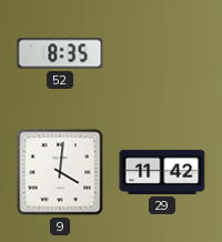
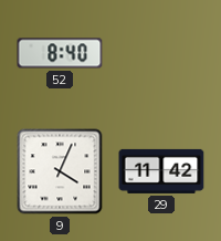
52: 8:35 -> 8:40
9: 4:01 -> 4:04
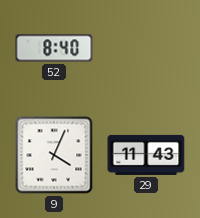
29: 11:42 -> 11:43
